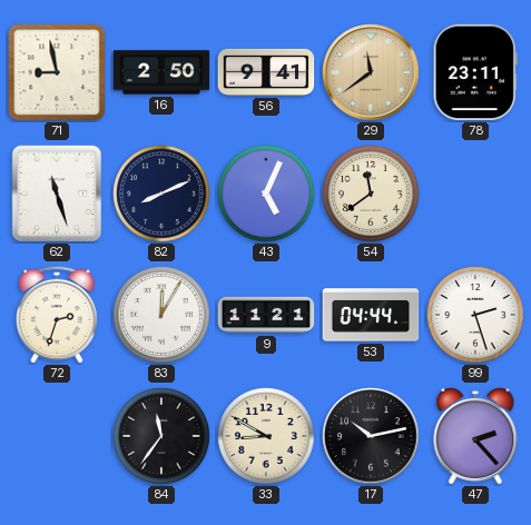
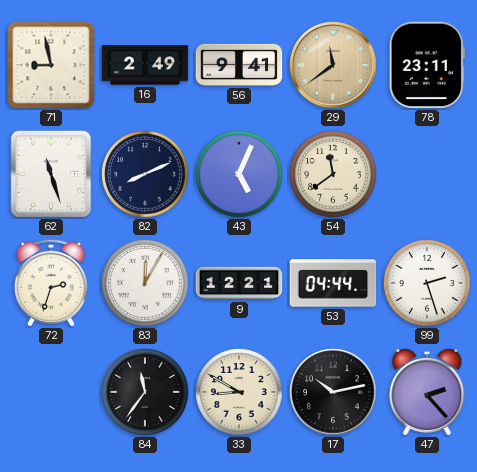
16: 2:50 -> 2:49
9: 11:21 -> 12:21
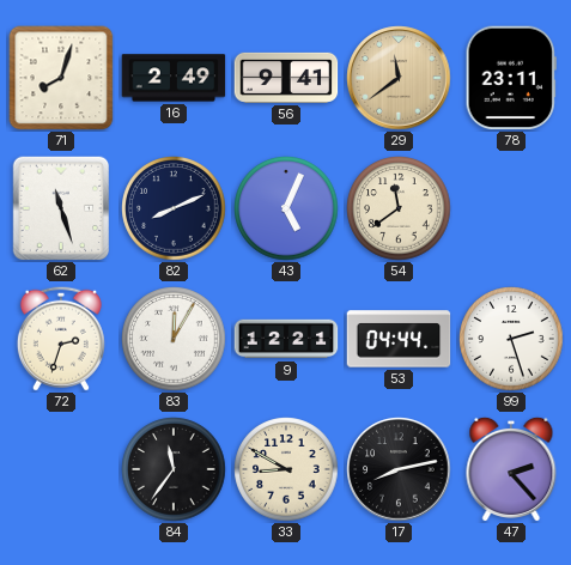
71: 8:58 -> 8:03
17: 10:13 -> 8:13
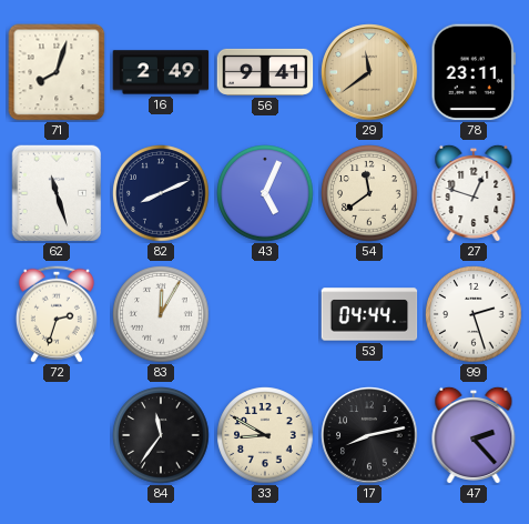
27: none -> 12:48
9: 12:21 -> none
